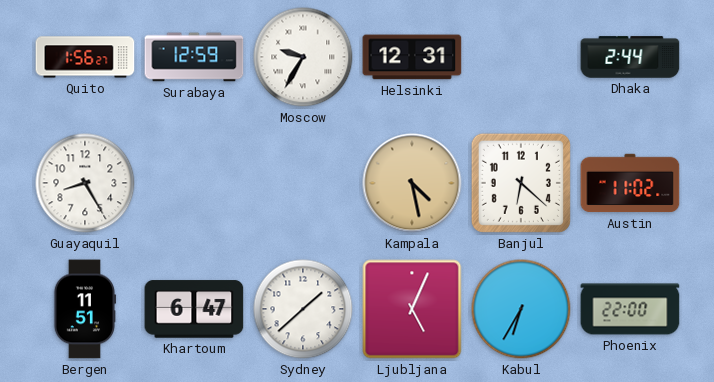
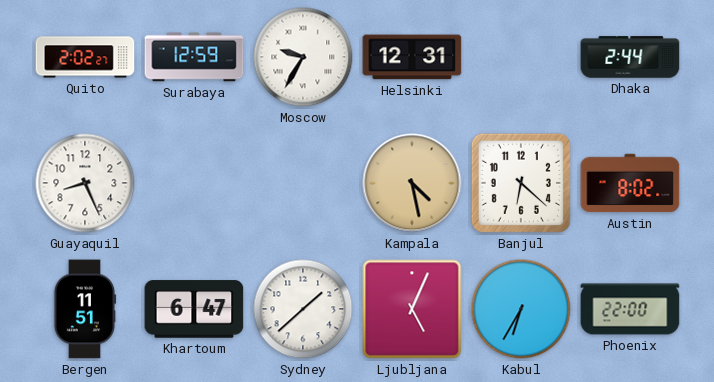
Quito: 1:56 -> 2:02
Guayaquil: 8:25 -> 8:26
Austin: 11:02 -> 8:02
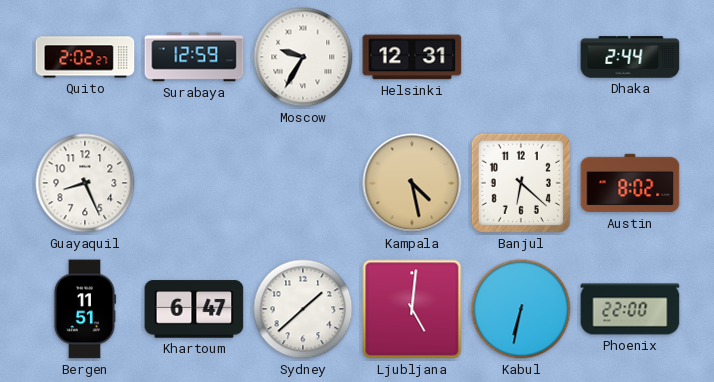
Ljubljana: 5:04 -> 5:01
Kabul: 6:35 -> 6:32
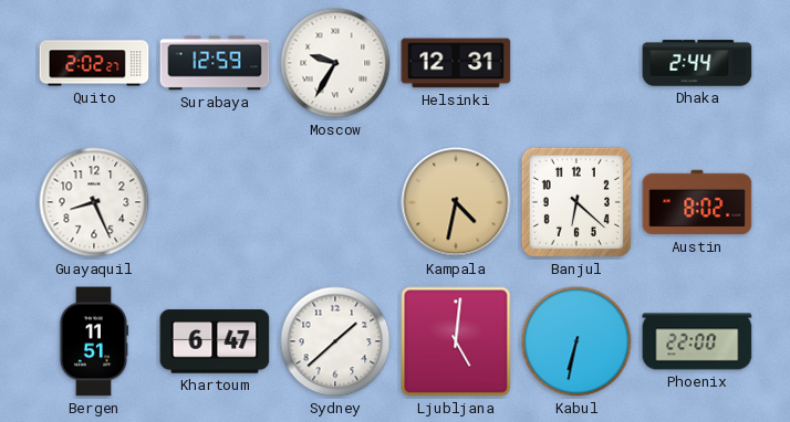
Kampala: 4:28 -> 4:32
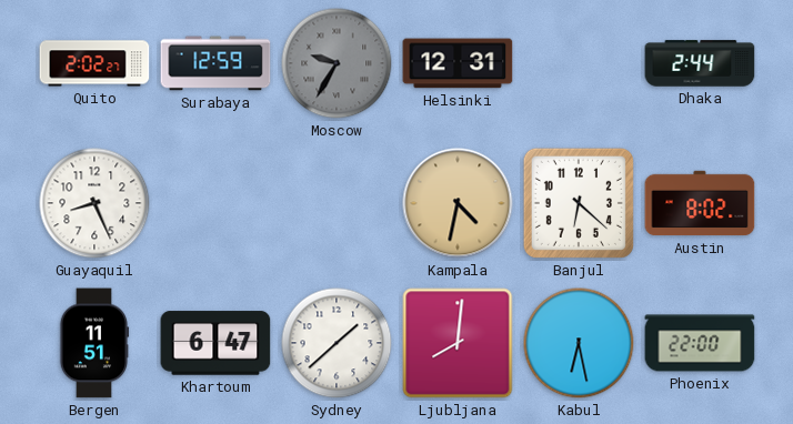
Moscow dial: white -> grey
Ljubljana: 5:01 -> 8:01
Kabul: 6:32 -> 6:28
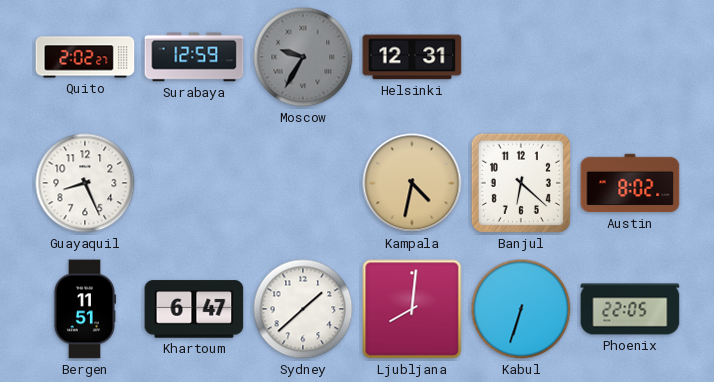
Dhaka: 2:44 -> none
Kabul: 6:28 -> 6:33
Phoenix: 22:00 -> 22:05
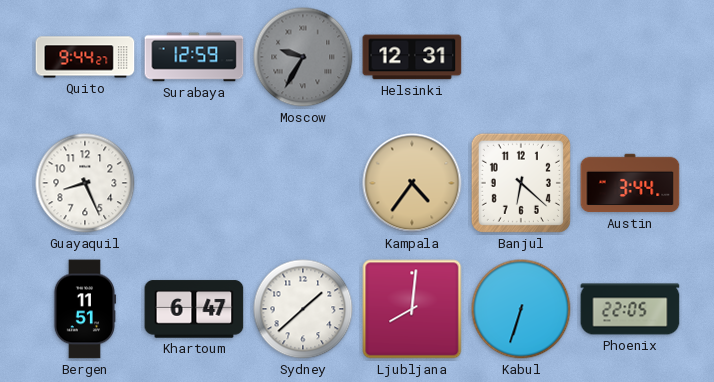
Quito: 2:02 -> 9:44
Kampala: 4:32 -> 4:36
Austin: 8:02 -> 3:44
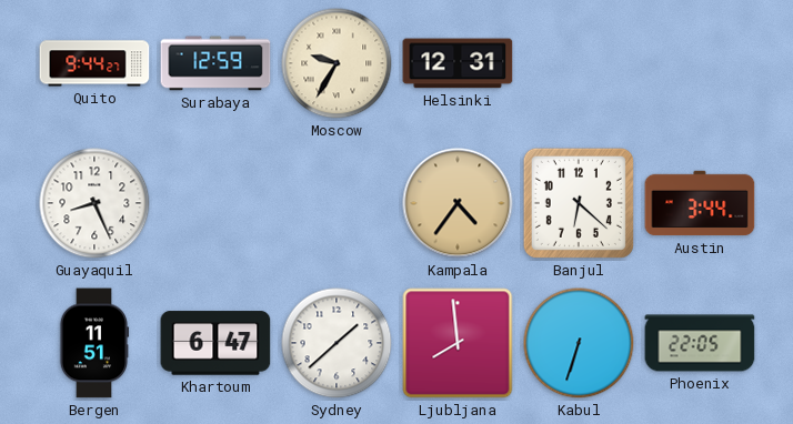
Moscow dial: grey -> cream
Ljubljana: 8:01 -> 7:59
